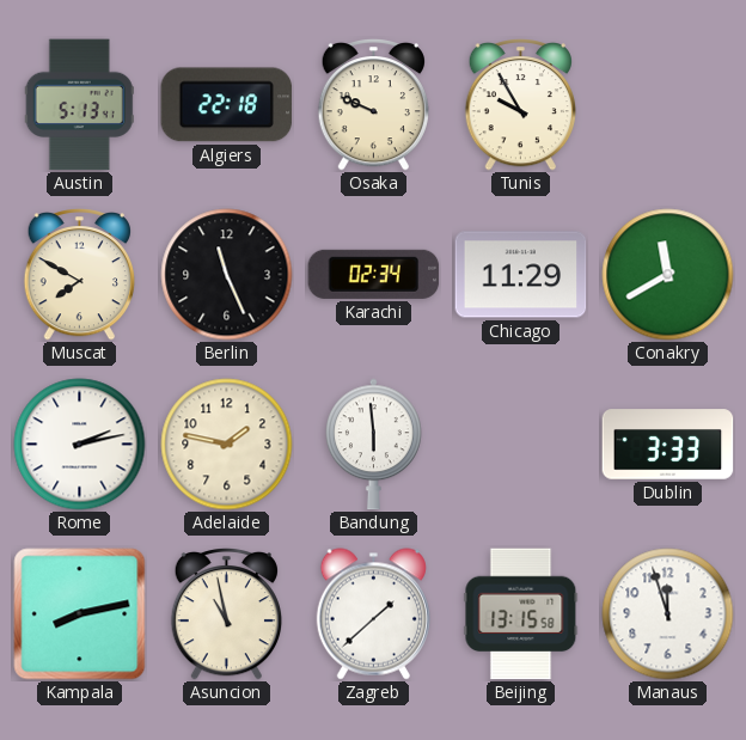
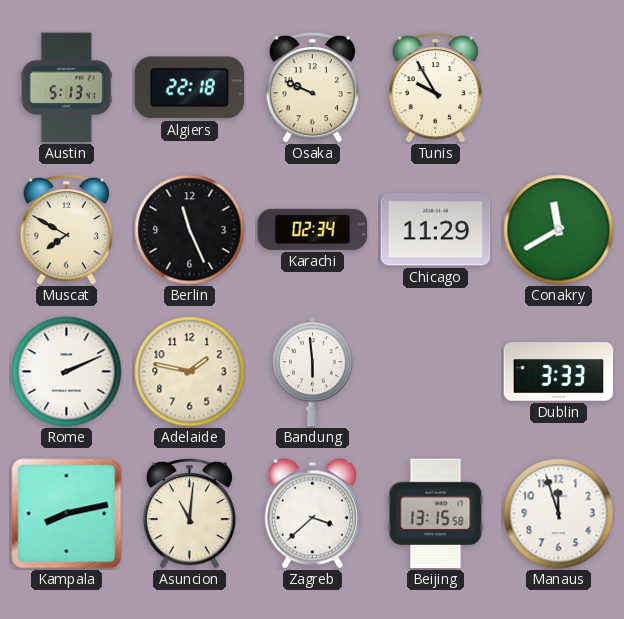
Rome: 2:13 -> 2:11
Asuncion: 10:58 -> 11:01
Zagreb: 1:38 -> 3:38
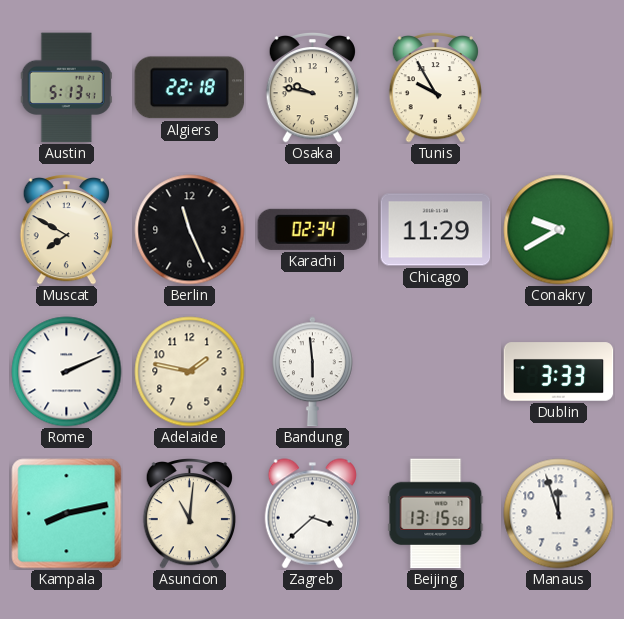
Osaka: 9:49 -> 9:47
Conakry: 11:40 -> 9:40
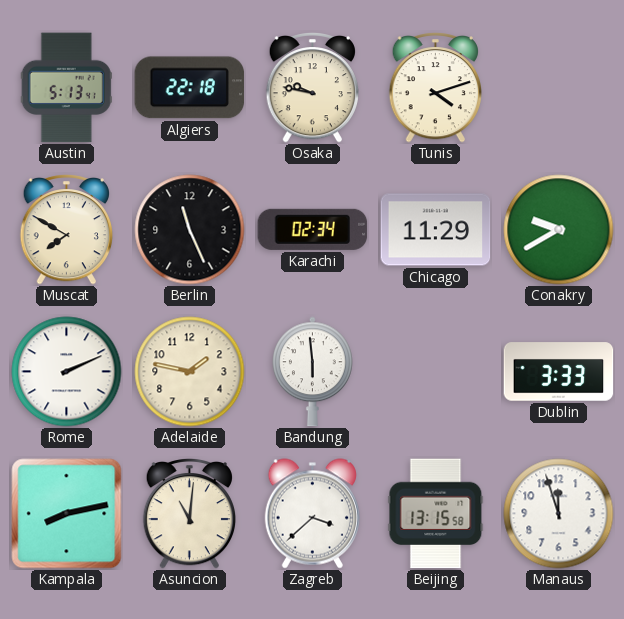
Tunis: 9:55 -> 4:12
